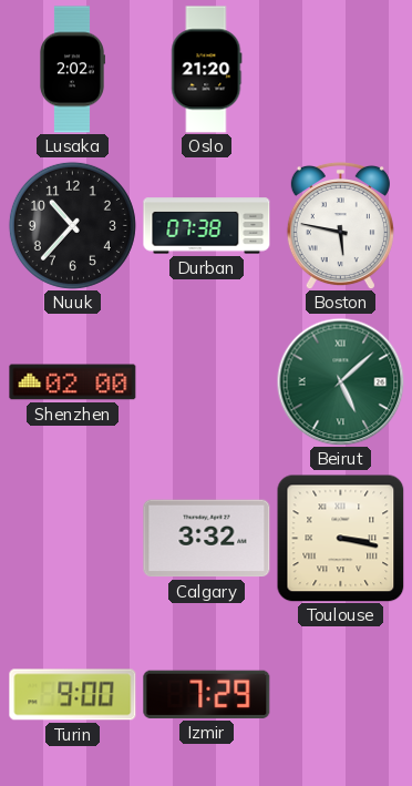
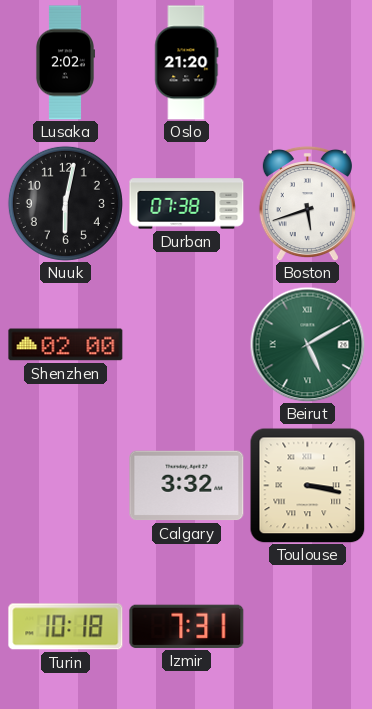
Nuuk: 10:37 -> 6:02
Boston: 5:47 -> 5:42
Beirut: 5:08 -> 5:10
Turin: 9:00 -> 10:18
Izmir: 7:29 -> 7:31
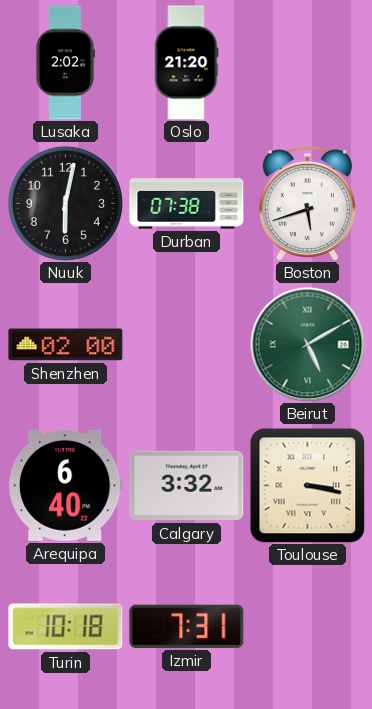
Arequipa: none -> 6:40
